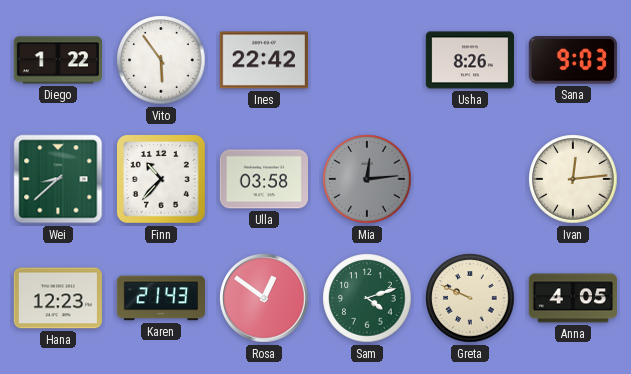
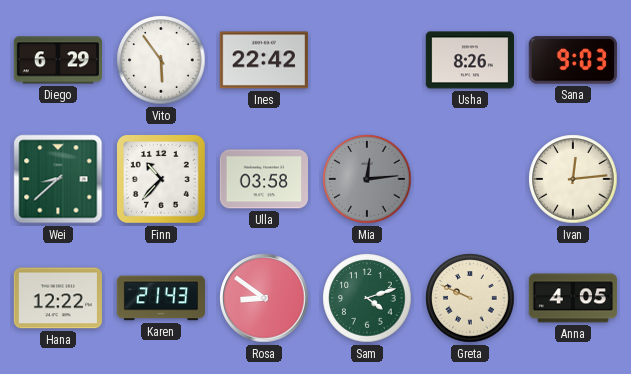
Diego: 1:22 -> 6:29
Hana: 12:23 -> 12:22
Rosa: 12:51 -> 8:51
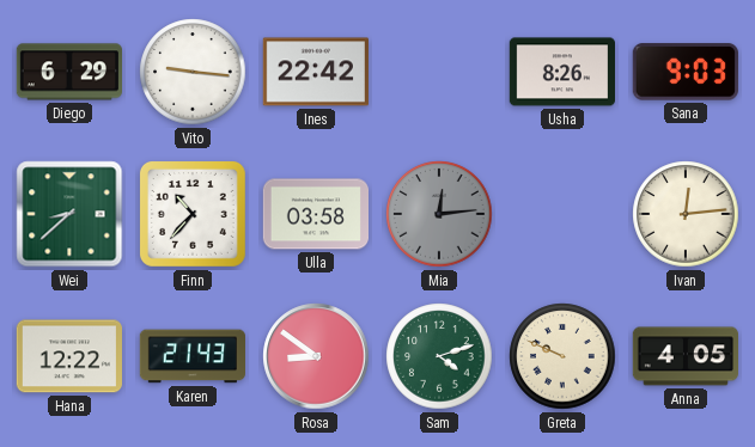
Vito: 5:54 -> 9:16
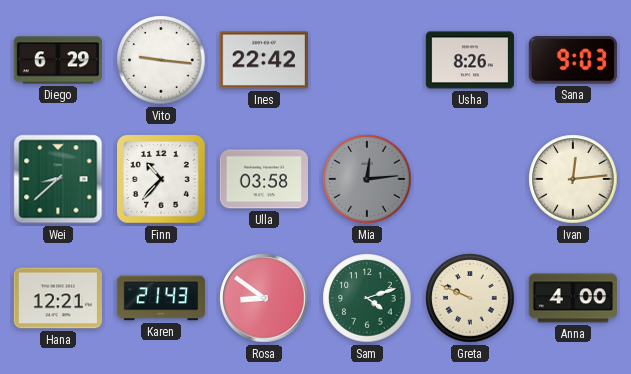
Hana: 12:22 -> 12:21
Anna: 4:05 -> 4:00
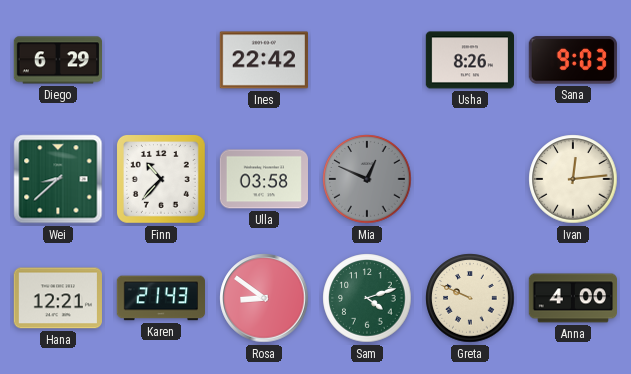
Vito: 9:16 -> none
Mia: 12:14 -> 12:49
